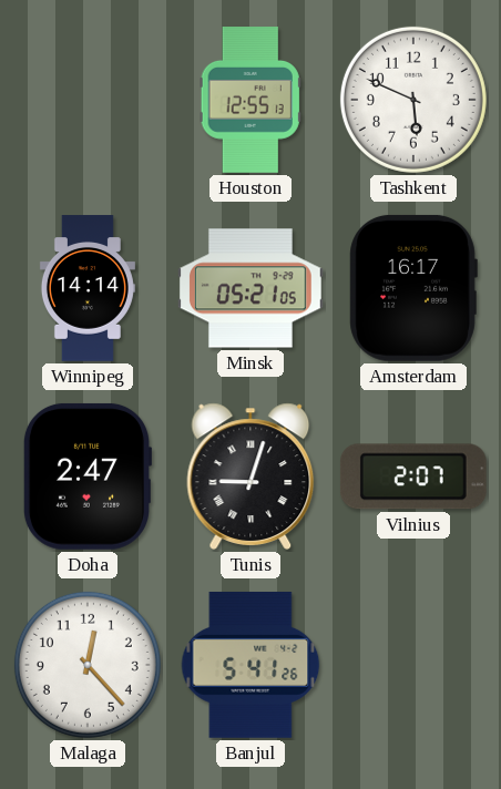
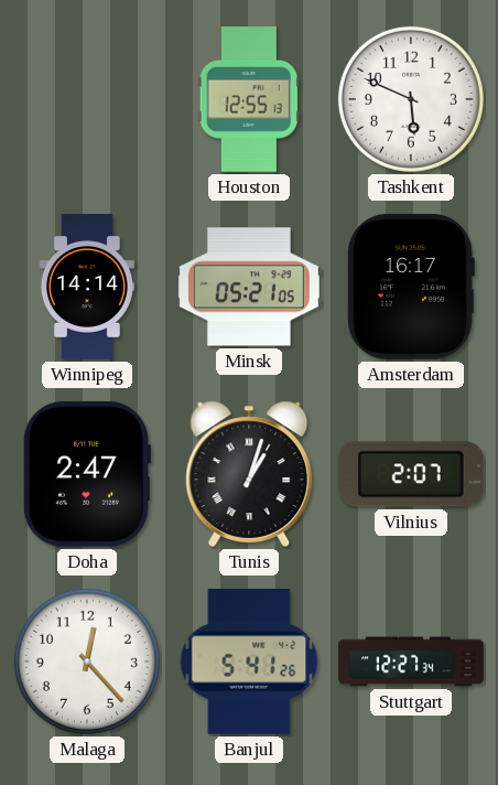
Tunis: 9:03 -> 1:03
Stuttgart: none -> 12:27
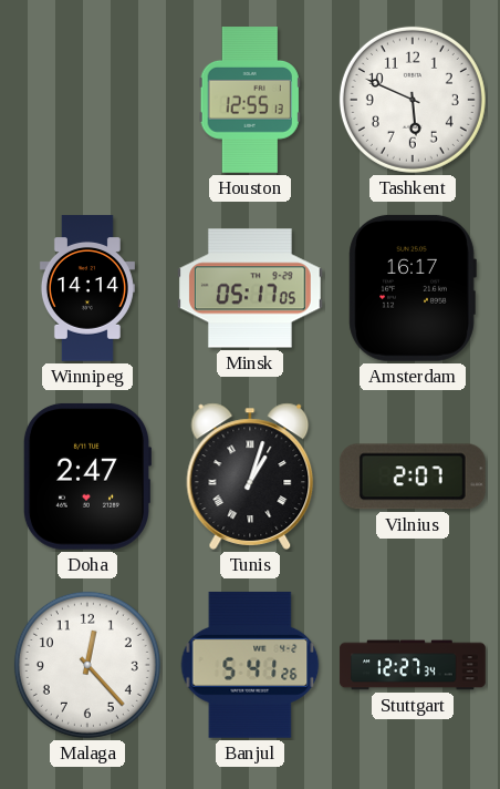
Minsk: 05:21 -> 05:17
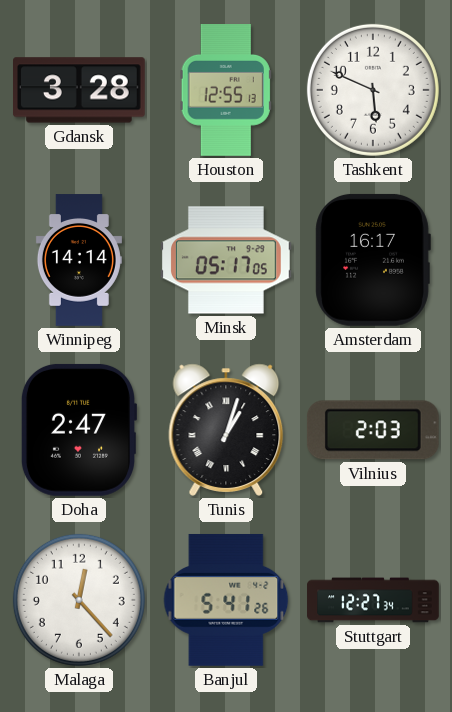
Gdansk: none -> 3:28
Vilnius: 2:07 -> 2:03
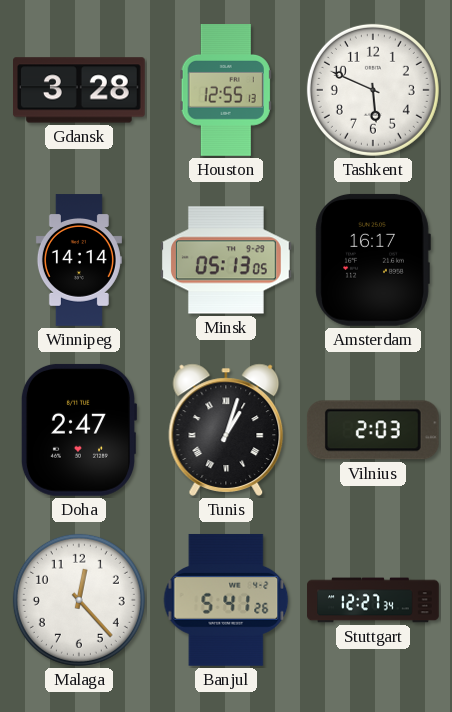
Minsk: 05:17 -> 05:13
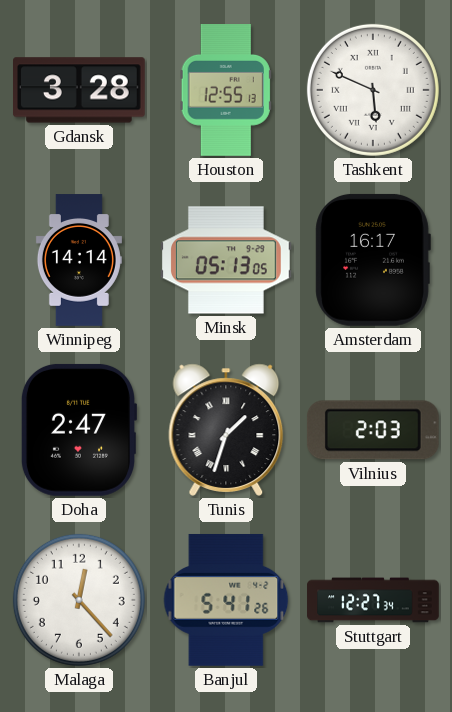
Tashkent numerals: Arabic -> Roman
Tunis: 1:03 -> 1:33
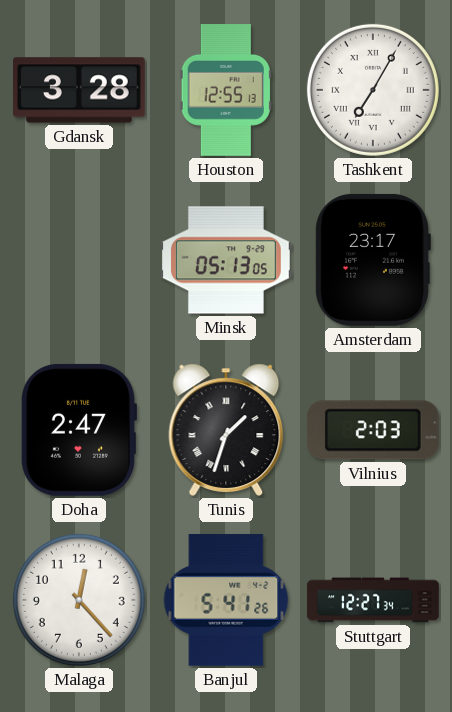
Tashkent: 5:49 -> 7:05
Winnipeg: 14:14 -> none
Amsterdam: 16:17 -> 23:17
